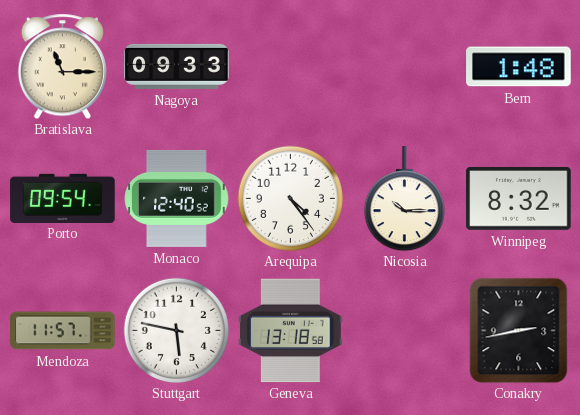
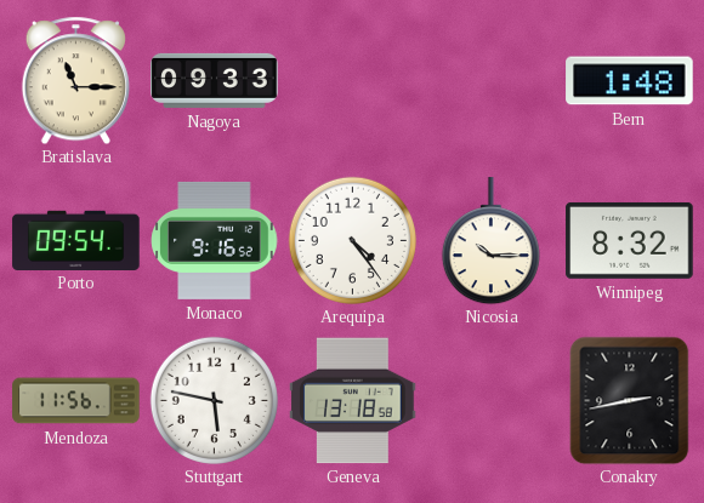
Monaco: 12:40 -> 9:16
Mendoza: 11:57 -> 11:56
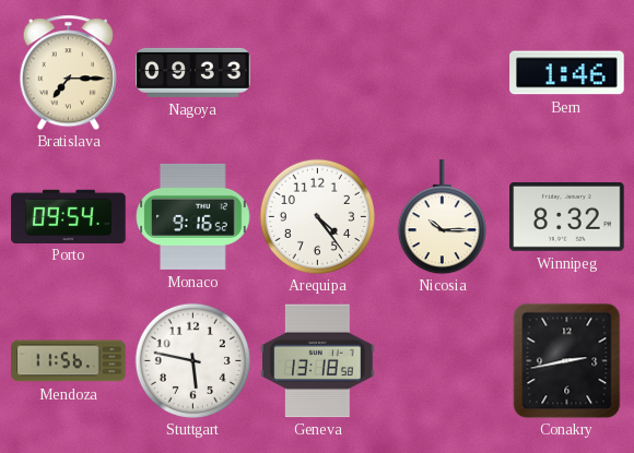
Bratislava: 11:15 -> 7:15
Bern: 1:48 -> 1:46
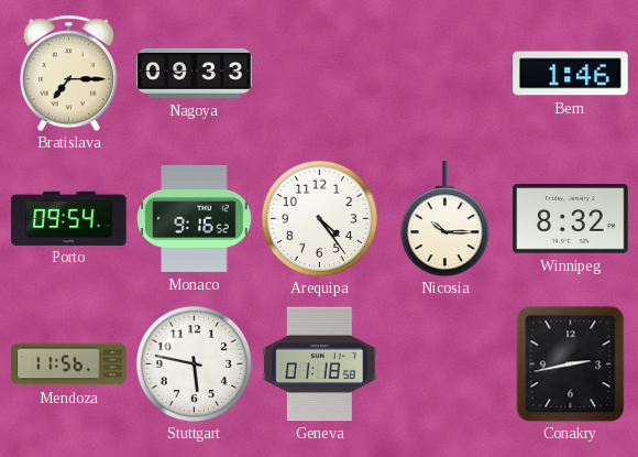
Geneva: 13:18 -> 01:18
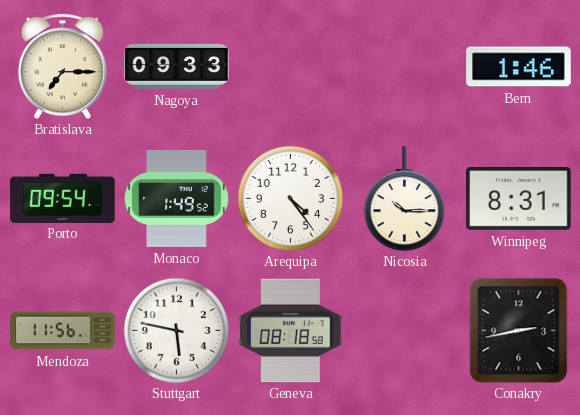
Monaco: 9:16 -> 1:49
Winnipeg: 8:32 -> 8:31
Geneva: 01:18 -> 08:18
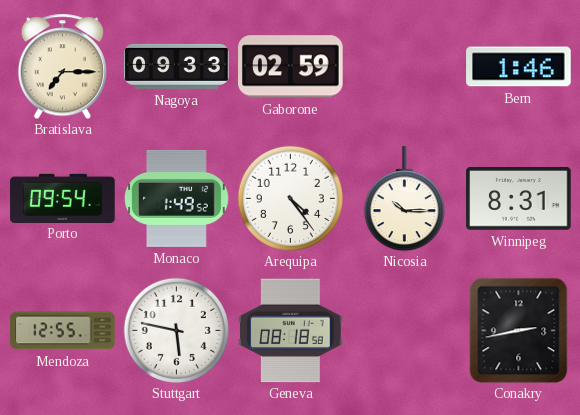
Gaborone: none -> 02:59
Mendoza: 11:56 -> 12:55
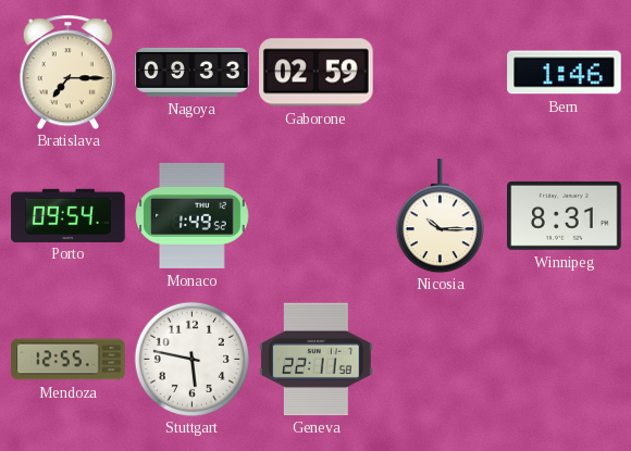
Arequipa: 4:24 -> none
Geneva: 08:18 -> 22:11
Conakry: 2:43 -> none
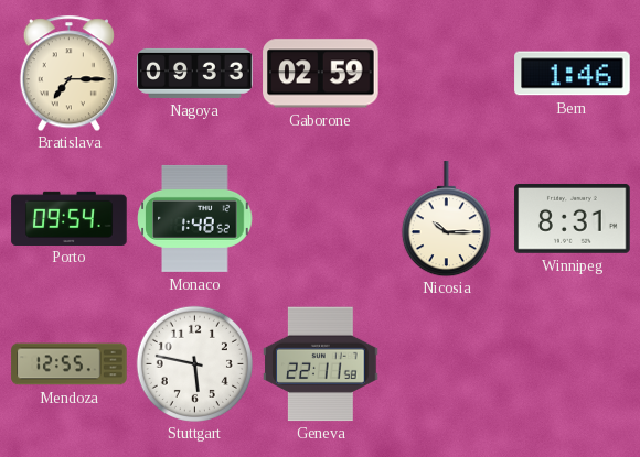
Monaco: 1:49 -> 1:48
